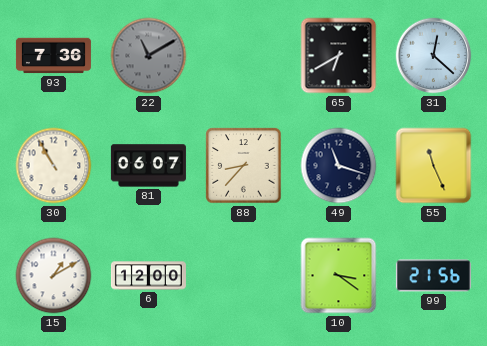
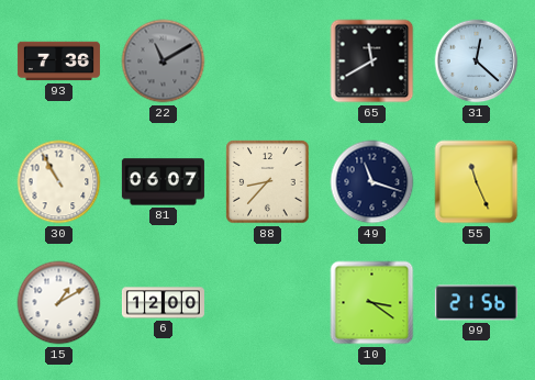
65: 6:40 -> 11:40
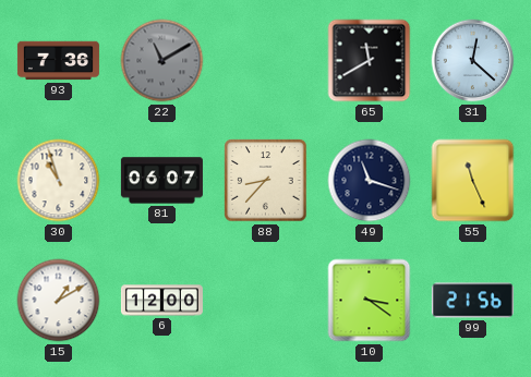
30: 10:55 -> 10:57
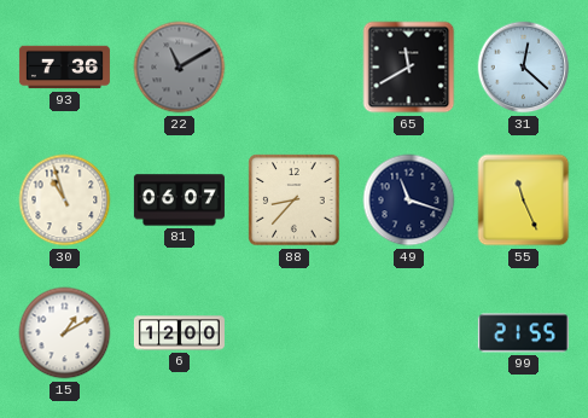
10: 3:21 -> none
99: 21:56 -> 21:55
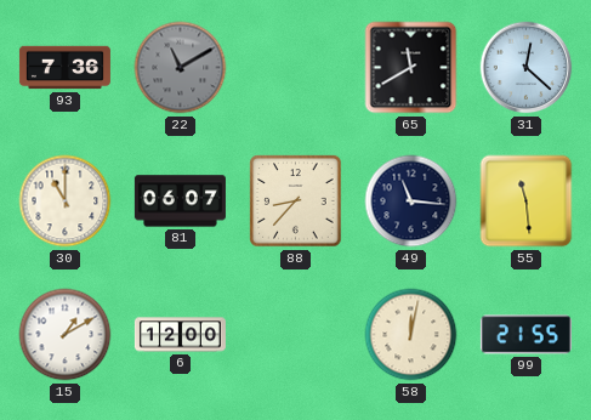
30: 10:57 -> 11:00
49: 11:18 -> 11:16
55: 11:26 -> 11:29
58: none -> 12:02
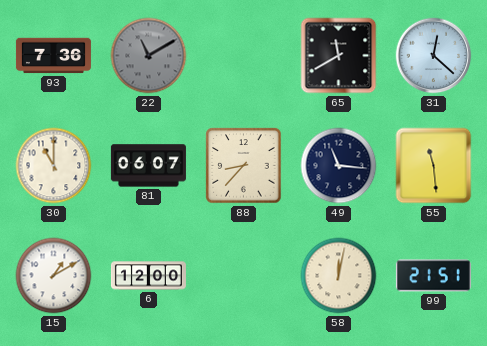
99: 21:55 -> 21:51
